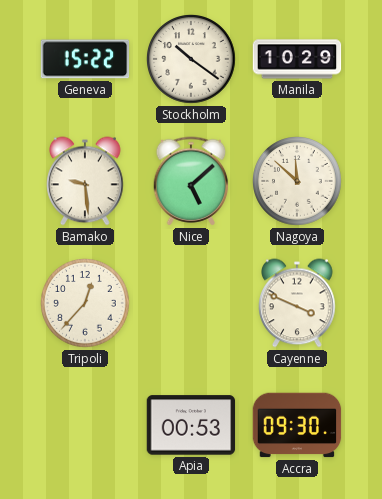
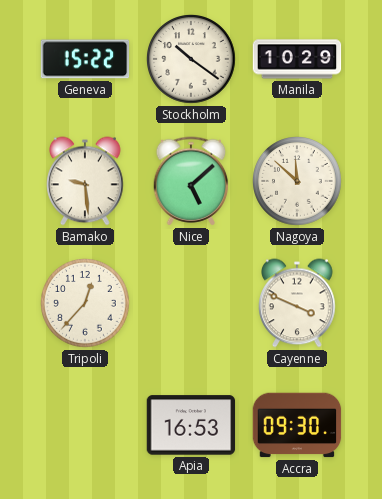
Apia: 00:53 -> 16:53
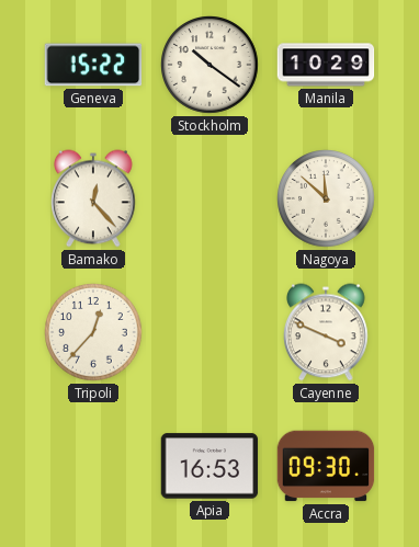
Bamako: 9:29 -> 12:23
Nice: 5:08 -> none
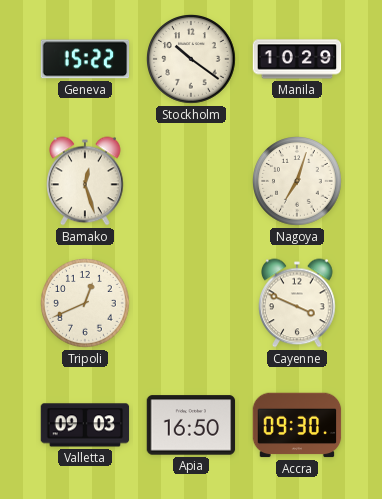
Bamako: 12:23 -> 12:27
Nagoya: 11:52 -> 7:03
Tripoli: 12:37 -> 12:41
Valletta: none -> 09:03
Apia: 16:53 -> 16:50
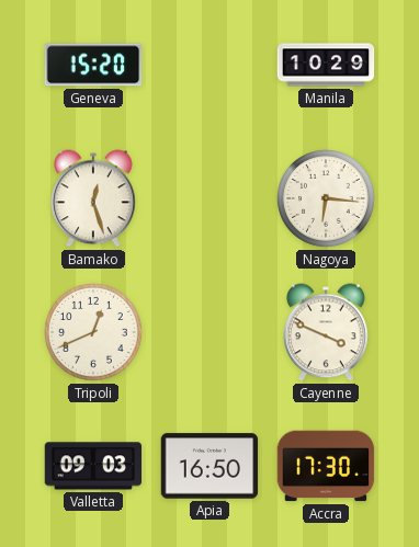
Geneva: 15:22 -> 15:20
Stockholm: 10:21 -> none
Nagoya: 7:03 -> 6:16
Accra: 09:30 -> 17:30
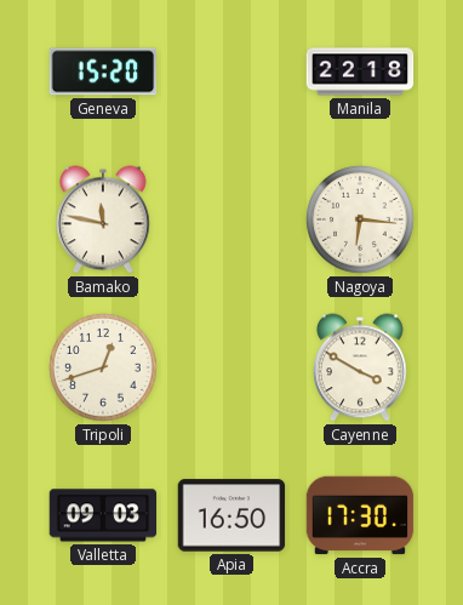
Manila: 10:29 -> 22:18
Bamako: 12:27 -> 11:47
Tripoli: 12:41 -> 12:42
Cayenne: 3:49 -> 3:50
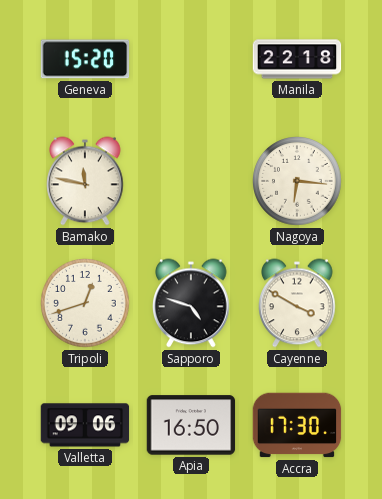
Sapporo: none -> 4:48
Valletta: 09:03 -> 09:06
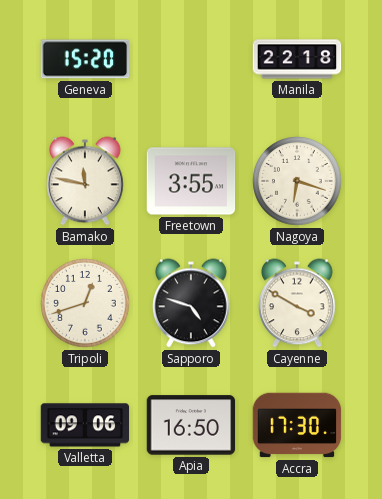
Freetown: none -> 3:55
Nagoya: 6:16 -> 6:18
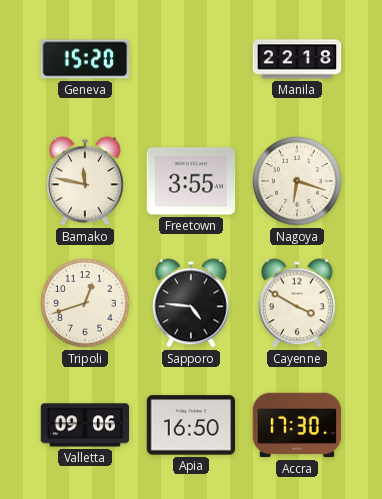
Sapporo: 4:48 -> 4:46
